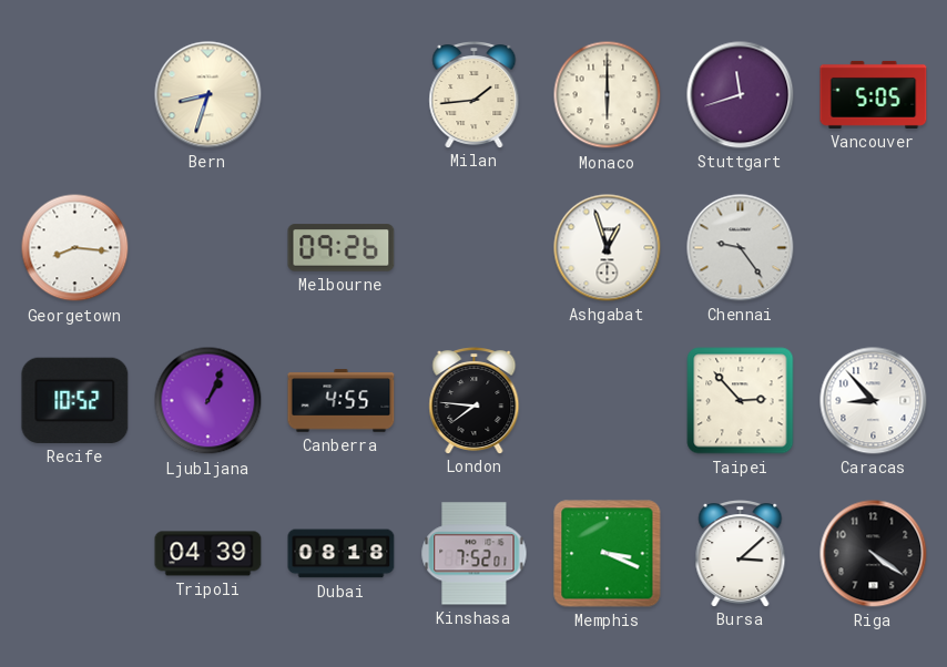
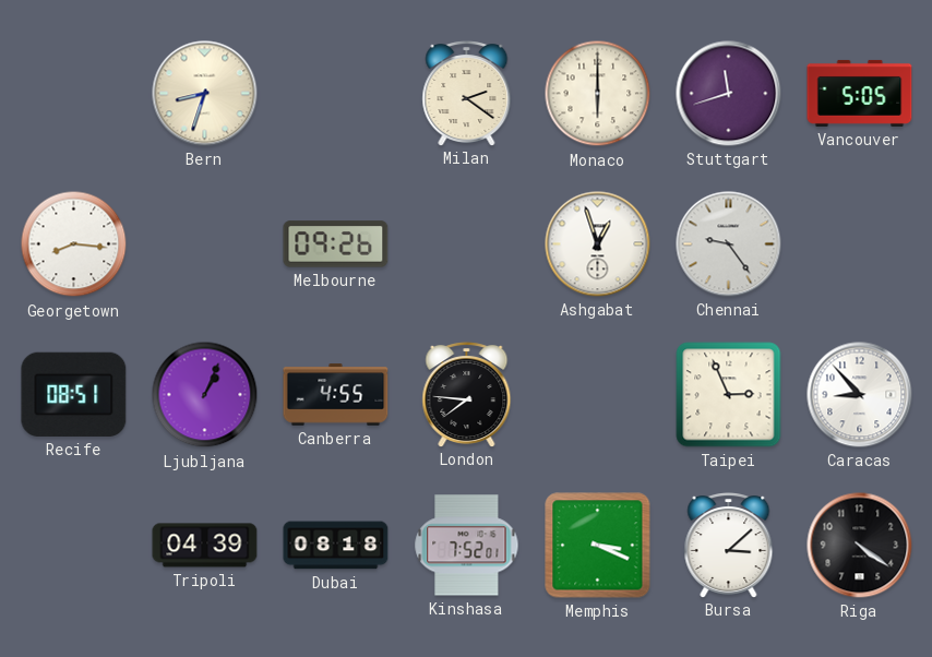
Milan: 1:44 -> 2:21
Recife: 10:52 -> 08:51
Taipei: 2:53 -> 2:56
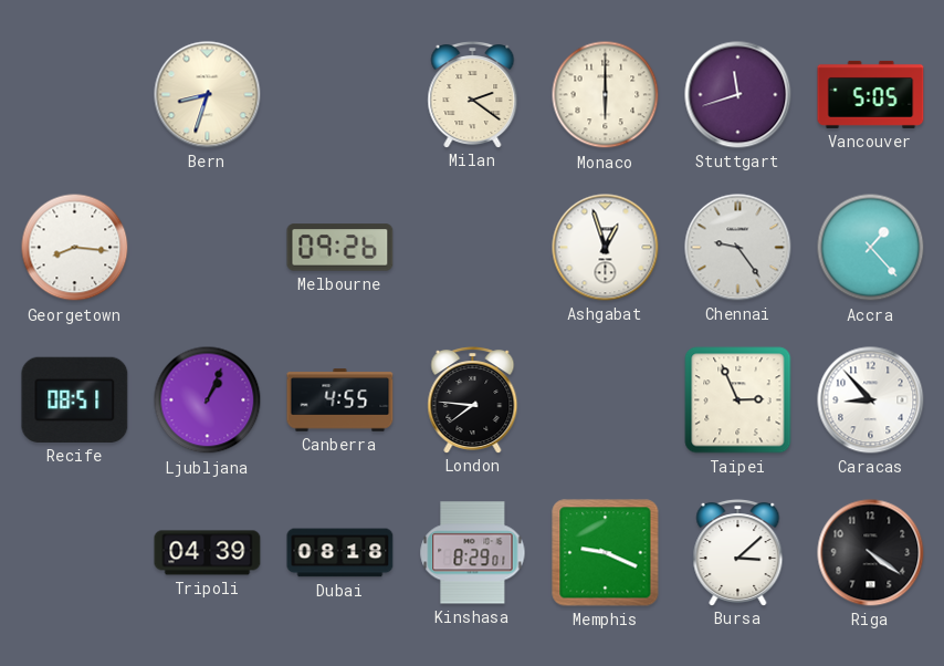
Accra: none -> 1:23
Kinshasa: 7:52 -> 8:29
Memphis: 3:19 -> 9:19
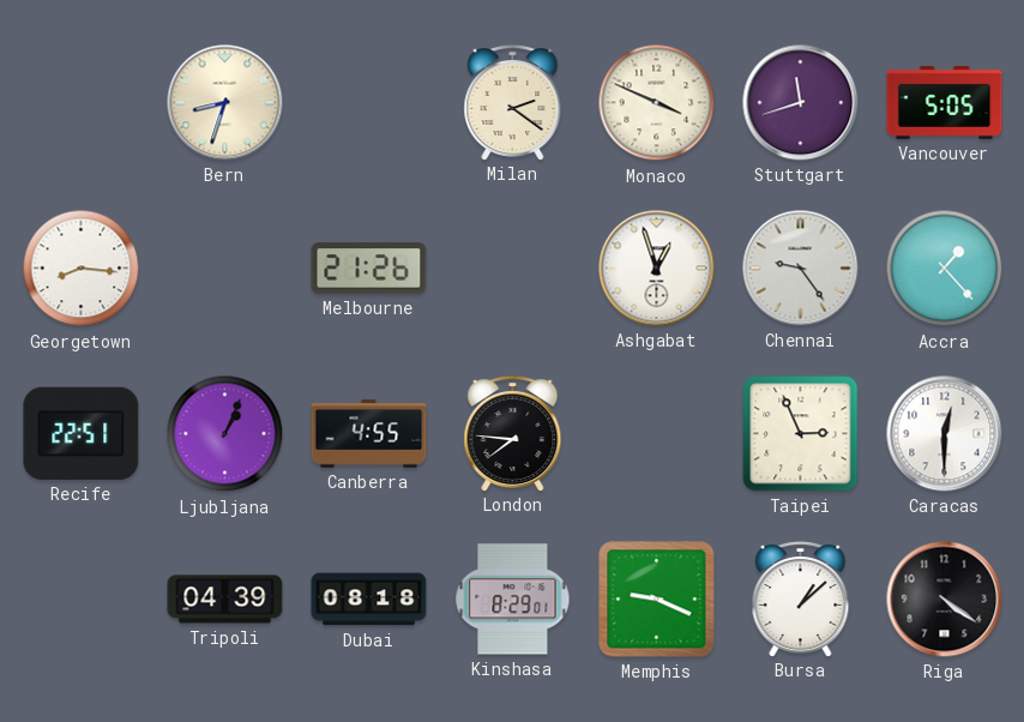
Monaco: 6:00 -> 3:49
Melbourne: 09:26 -> 21:26
Recife: 08:51 -> 22:51
Caracas: 8:53 -> 12:30
Bursa: 3:08 -> 1:08
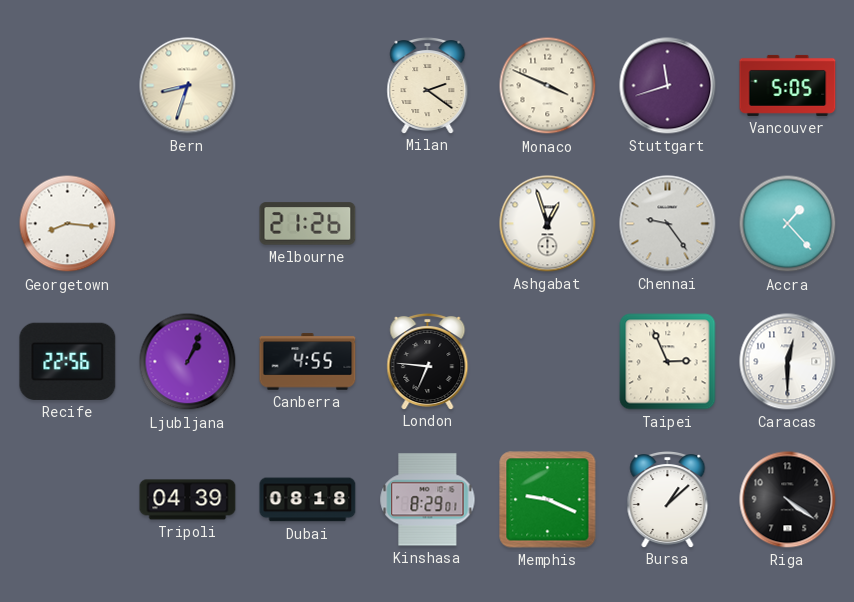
Recife: 22:51 -> 22:56
London: 7:46 -> 6:46
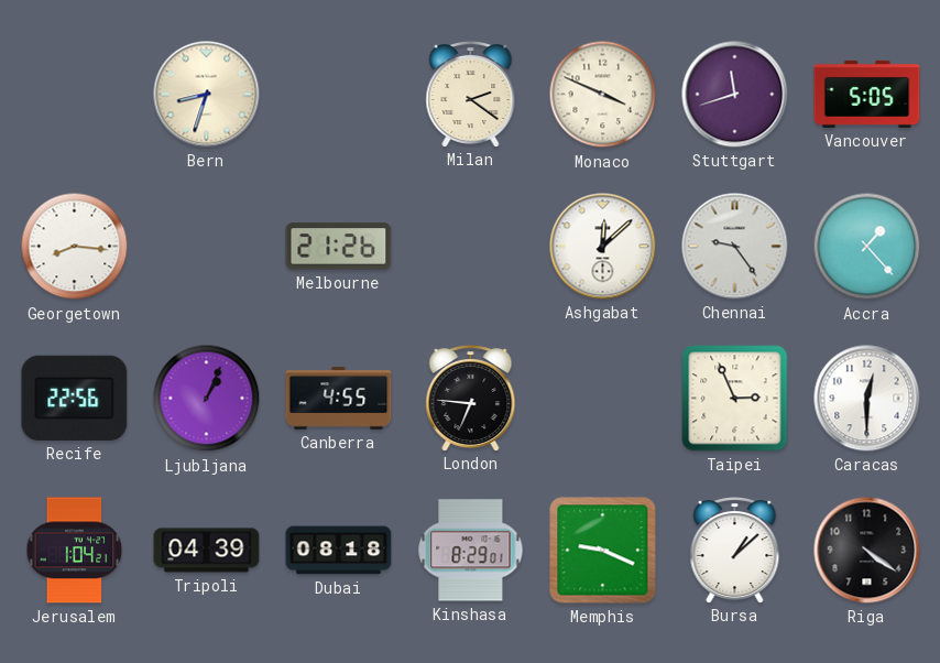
Ashgabat: 12:57 -> 12:08
Jerusalem: none -> 1:04
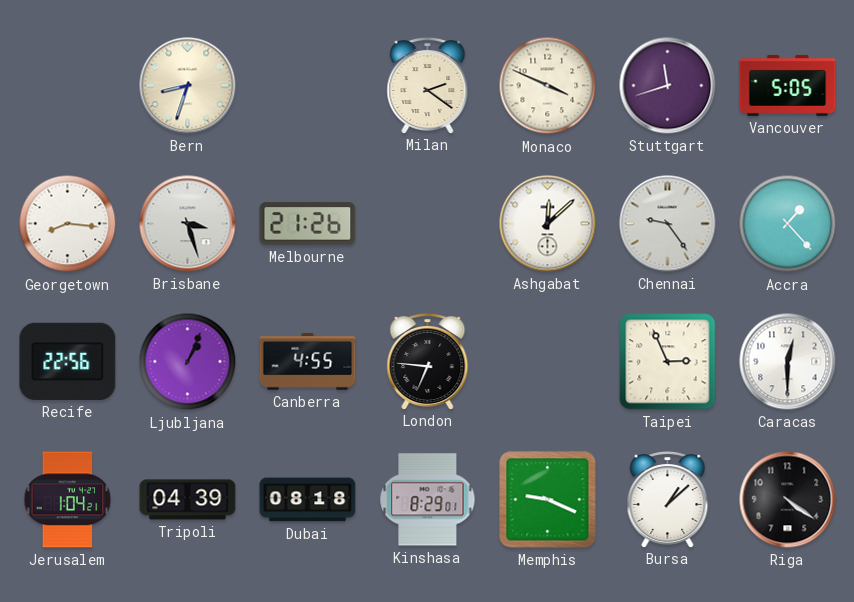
Brisbane: none -> 3:27
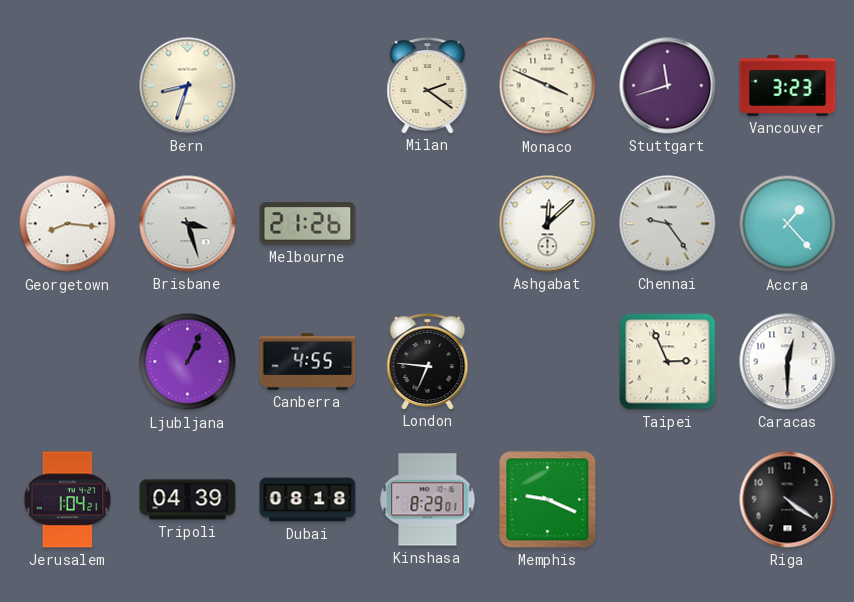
Vancouver: 5:05 -> 3:23
Recife: 22:56 -> none
Bursa: 1:08 -> none
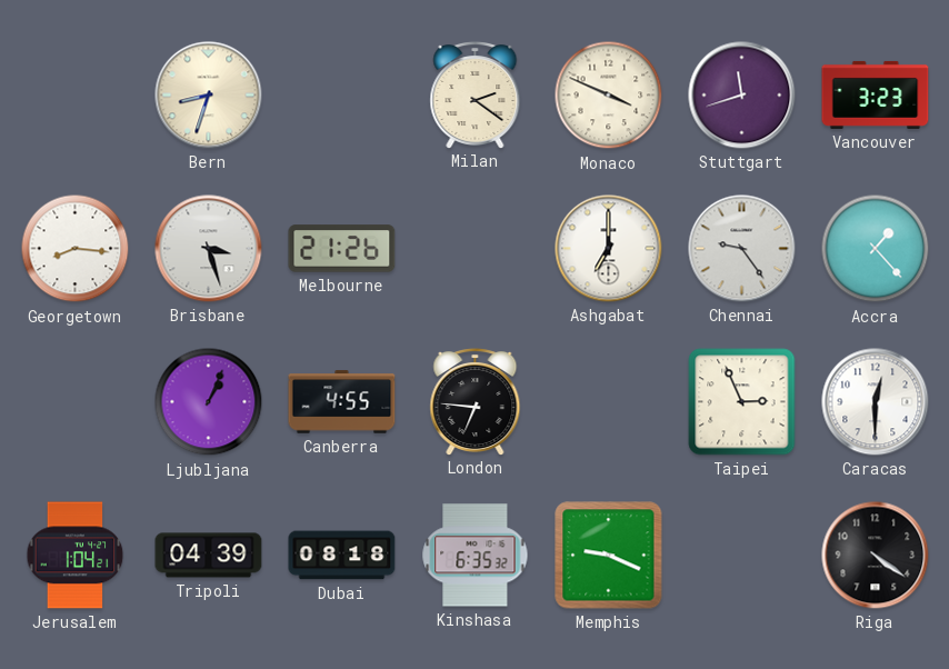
Ashgabat: 12:08 -> 7:00
Kinshasa: 8:29 -> 6:35
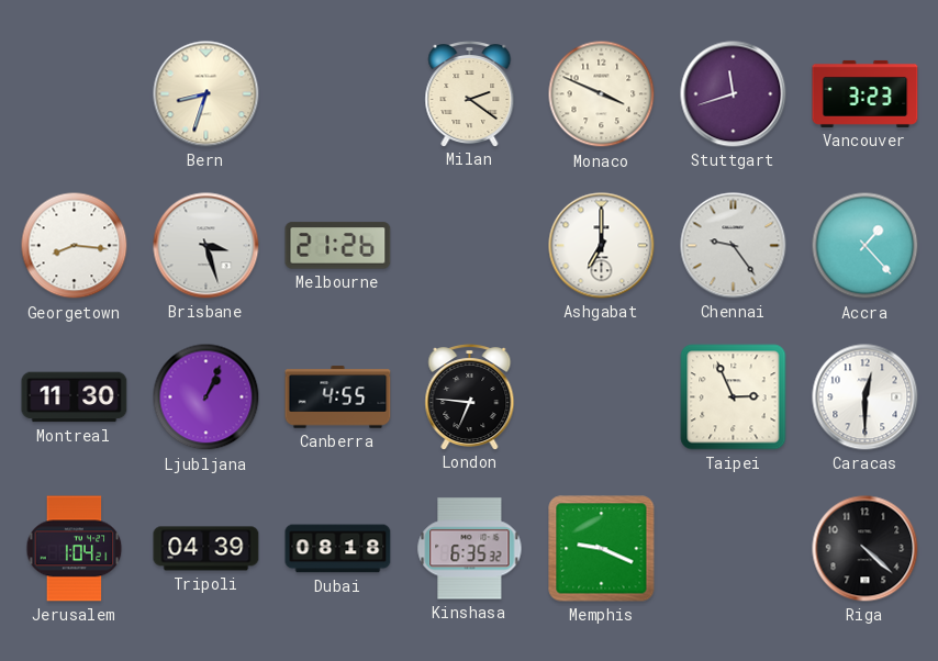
Montreal: none -> 11:30
Riga: 4:21 -> 4:22
